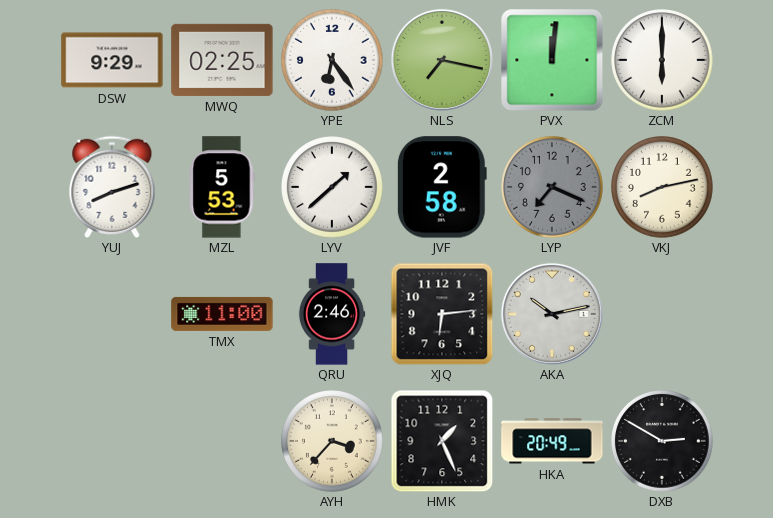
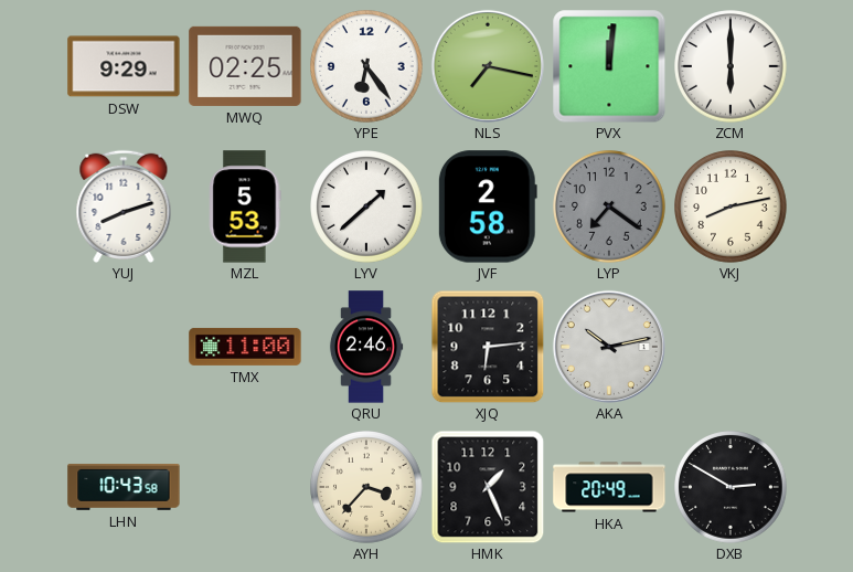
LYP: 7:19 -> 7:21
LHN: none -> 10:43
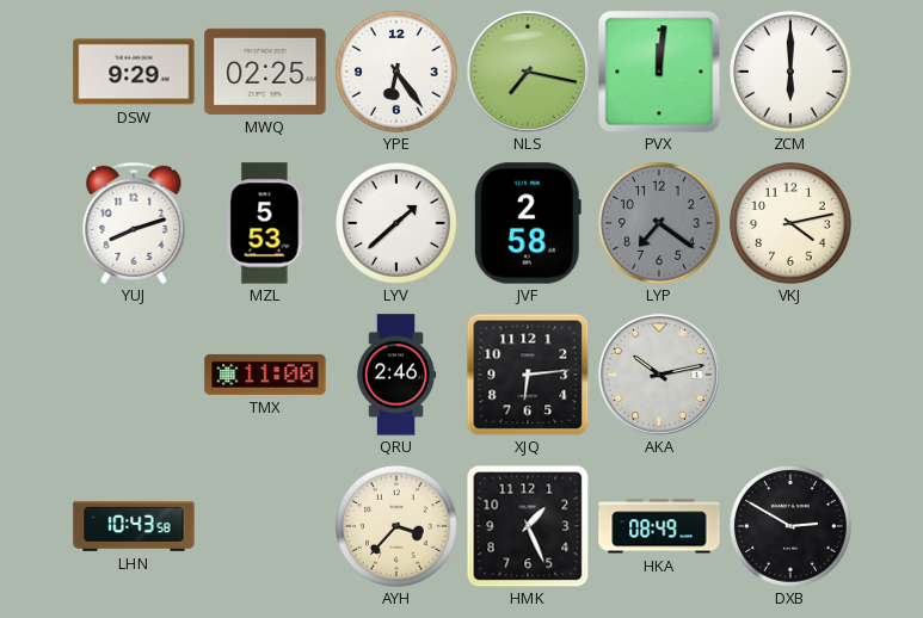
VKJ: 8:13 -> 4:13
HKA: 20:49 -> 08:49
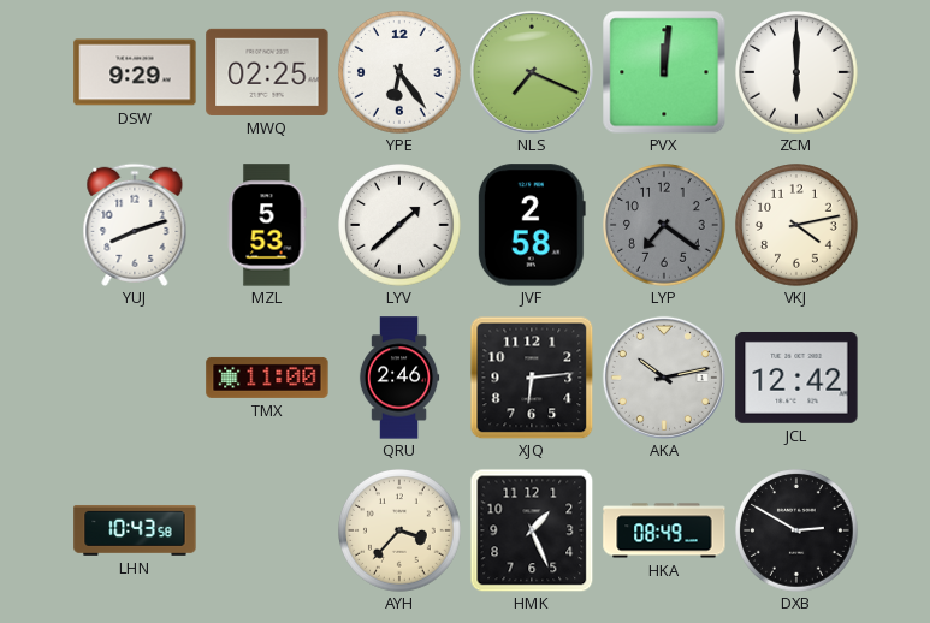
NLS: 7:17 -> 7:19
JCL: none -> 12:42
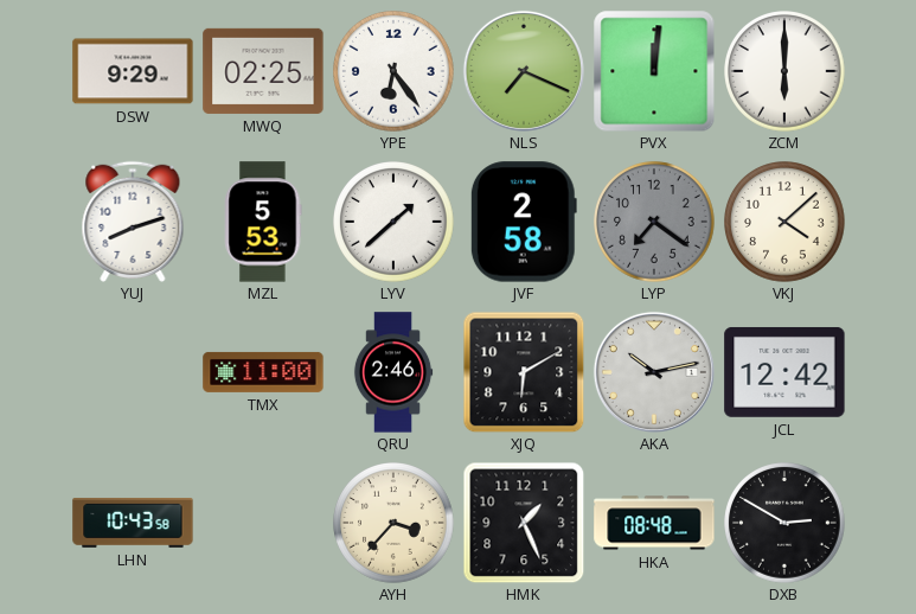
VKJ: 4:13 -> 4:08
XJQ: 6:14 -> 6:10
HKA: 08:49 -> 08:48
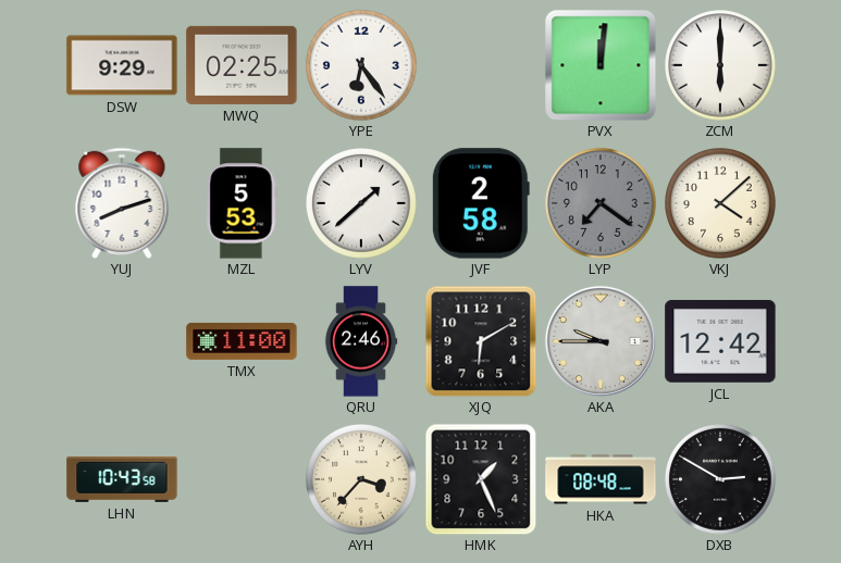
NLS: 7:19 -> none
AKA: 10:13 -> 9:45
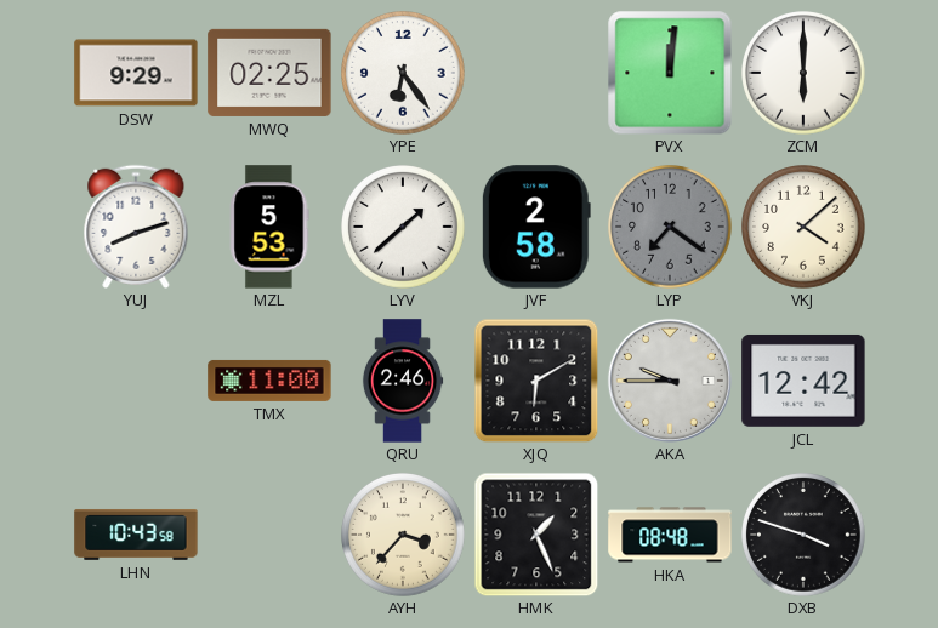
DXB: 2:50 -> 3:48
